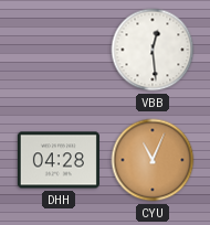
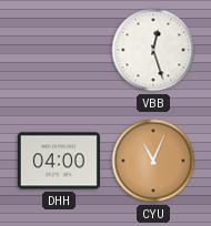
VBB: 12:29 -> 12:27
DHH: 04:28 -> 04:00
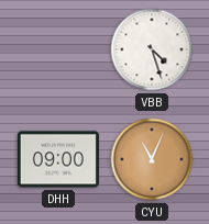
VBB: 12:27 -> 4:27
DHH: 04:00 -> 09:00
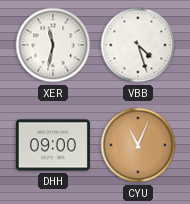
XER: none -> 11:32
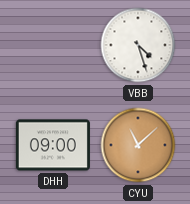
XER: 11:32 -> none
CYU: 11:04 -> 11:08
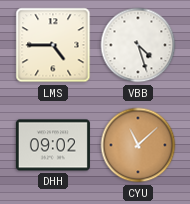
LMS: none -> 4:45
DHH: 09:00 -> 09:02
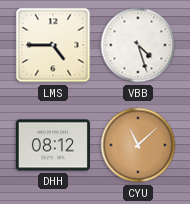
DHH: 09:02 -> 08:12
